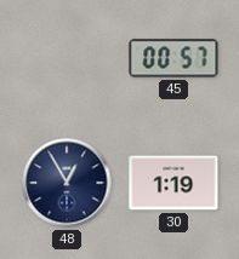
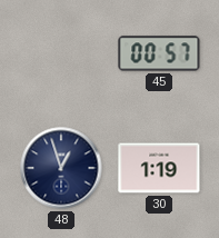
48: 12:55 -> 12:57
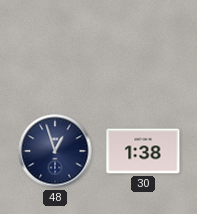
45: 00:57 -> none
30: 1:19 -> 1:38
